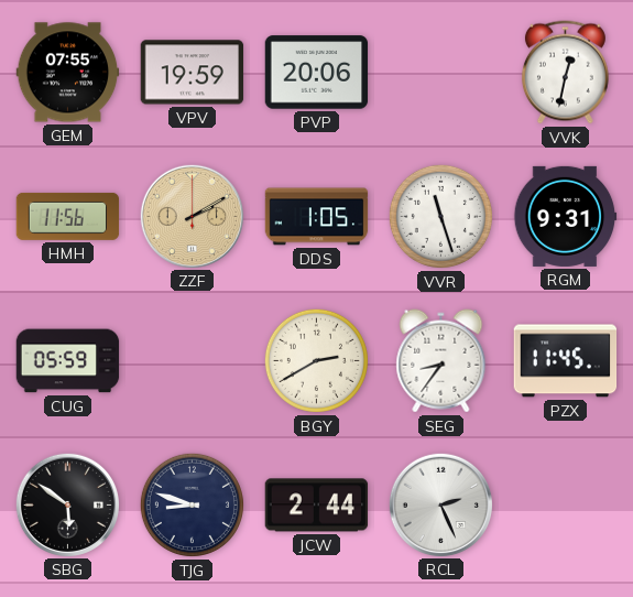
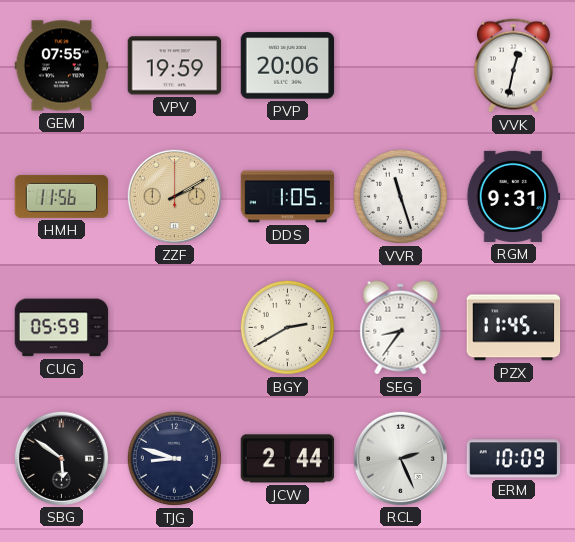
ERM: none -> 10:09
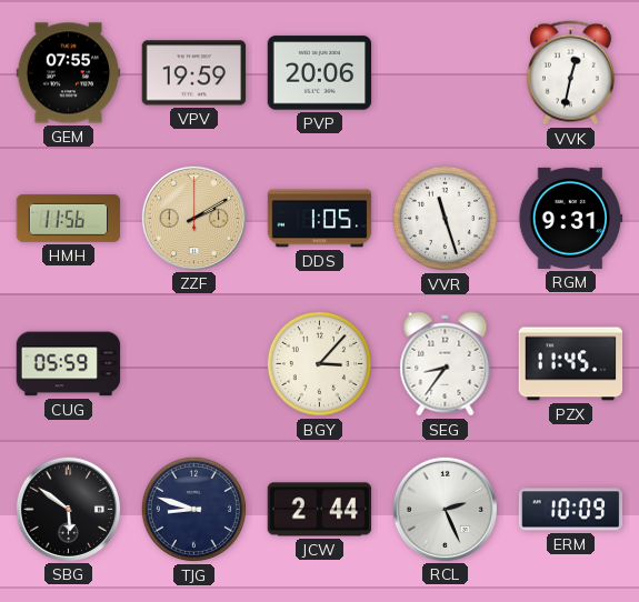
BGY: 2:40 -> 3:07
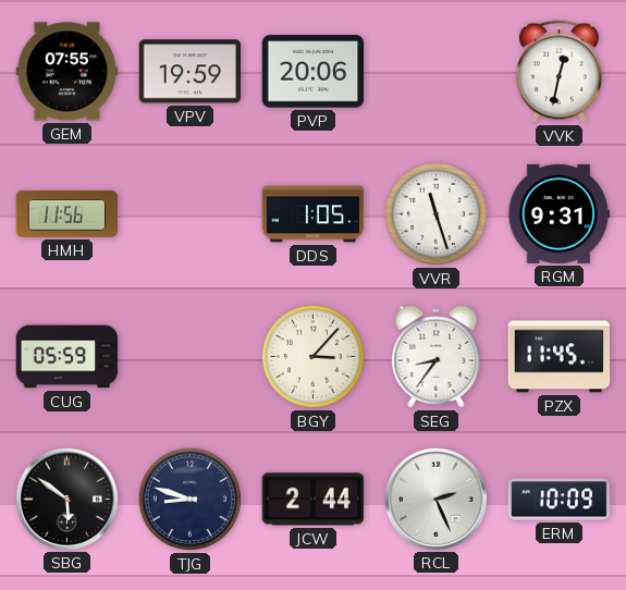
ZZF: 2:10 -> none
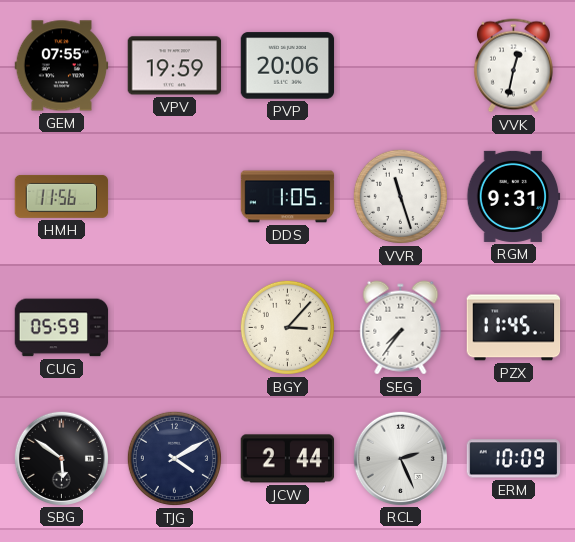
SEG: 8:36 -> 7:36
TJG: 8:48 -> 4:10
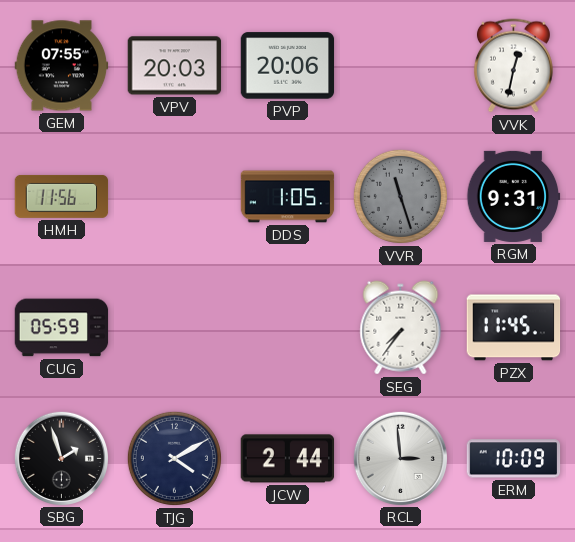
VPV: 19:59 -> 20:03
VVR dial: white -> grey
BGY: 3:07 -> none
SBG: 5:51 -> 1:57
RCL: 2:26 -> 2:59
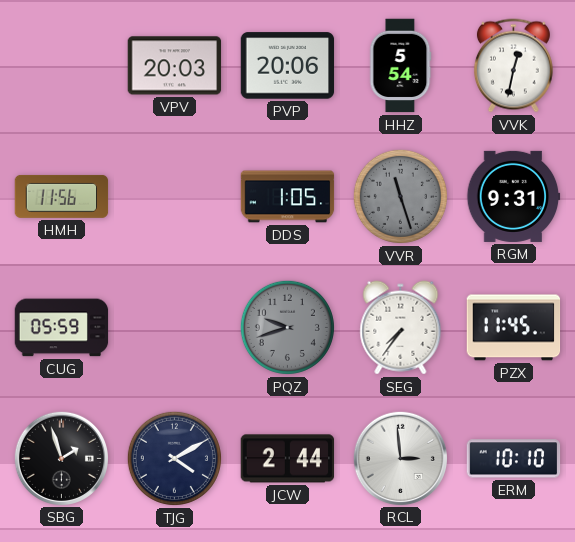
GEM: 07:55 -> none
HHZ: none -> 5:54
PQZ: none -> 9:42
ERM: 10:09 -> 10:10
